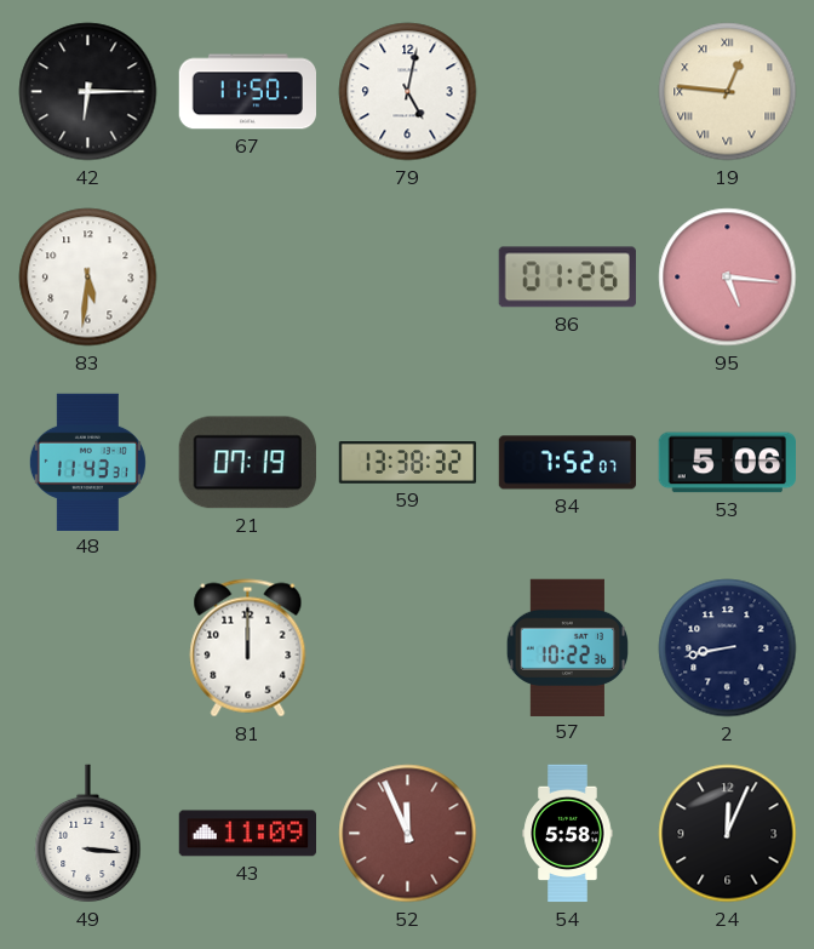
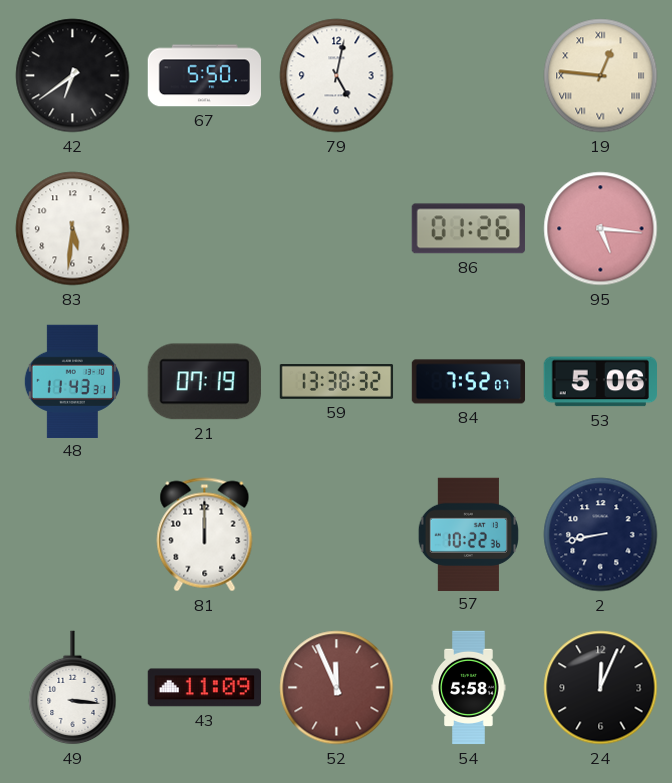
42: 6:15 -> 6:39
67: 11:50 -> 5:50
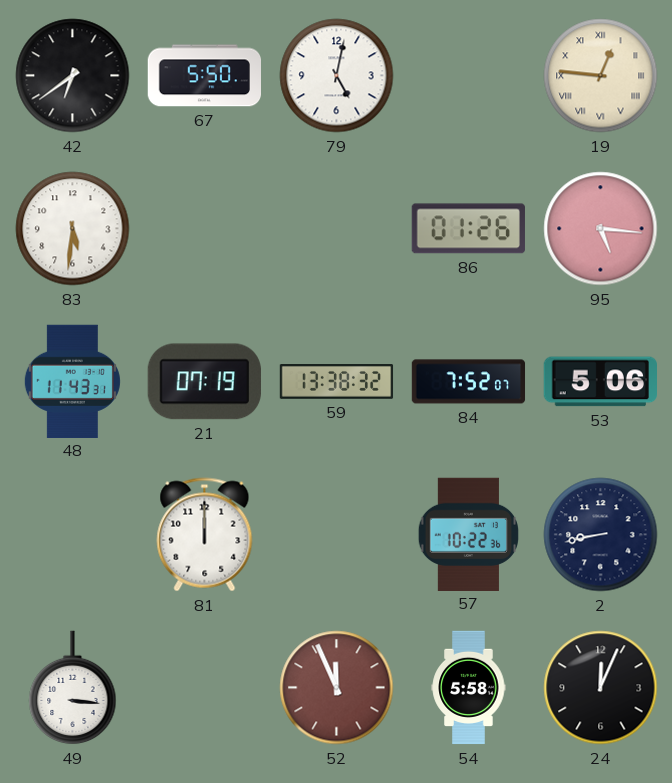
43: 11:09 -> none
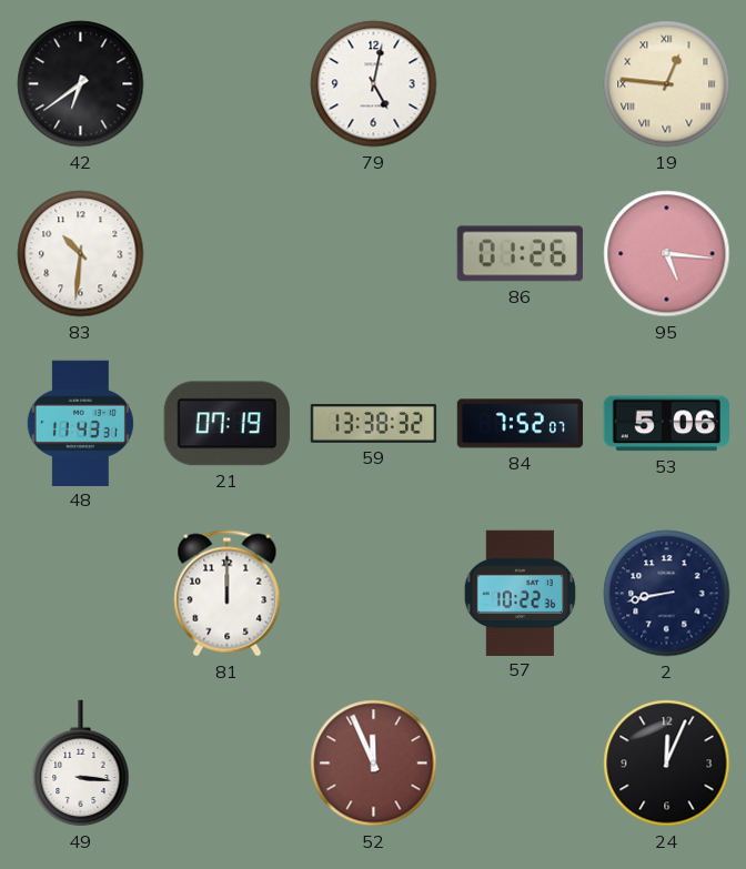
67: 5:50 -> none
83: 5:31 -> 10:31
54: 5:58 -> none
